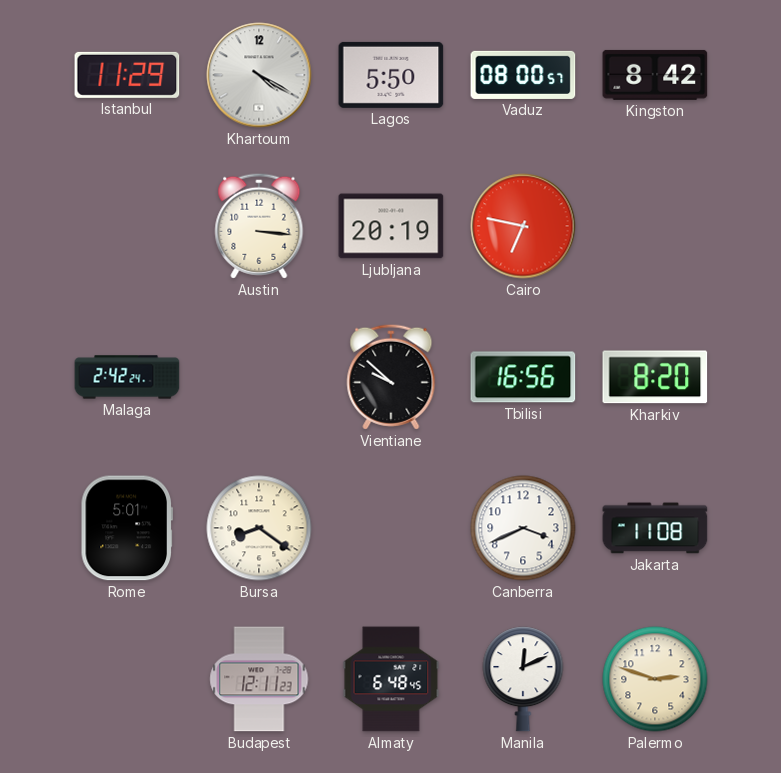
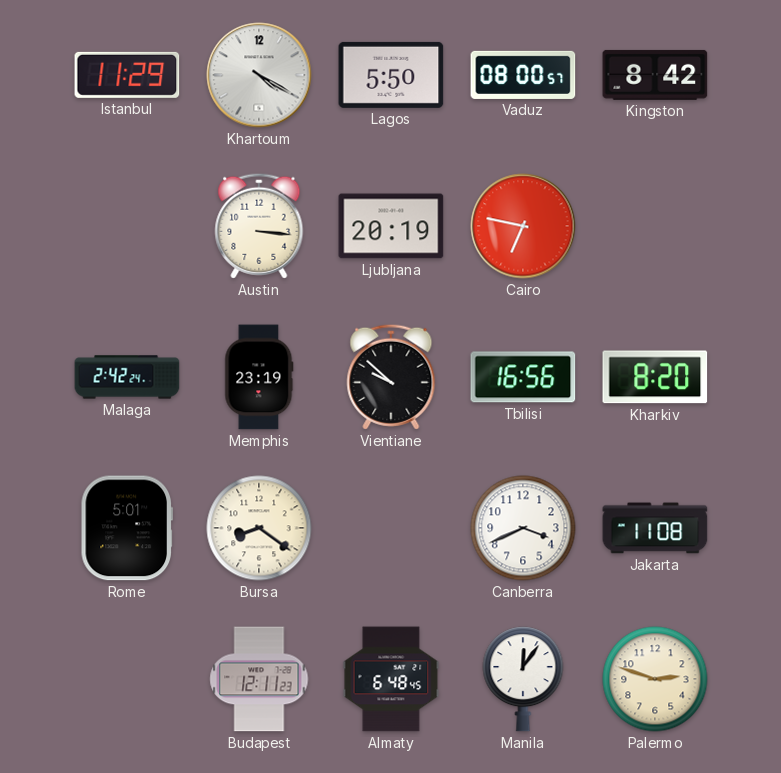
Memphis: none -> 23:19
Manila: 12:11 -> 12:06
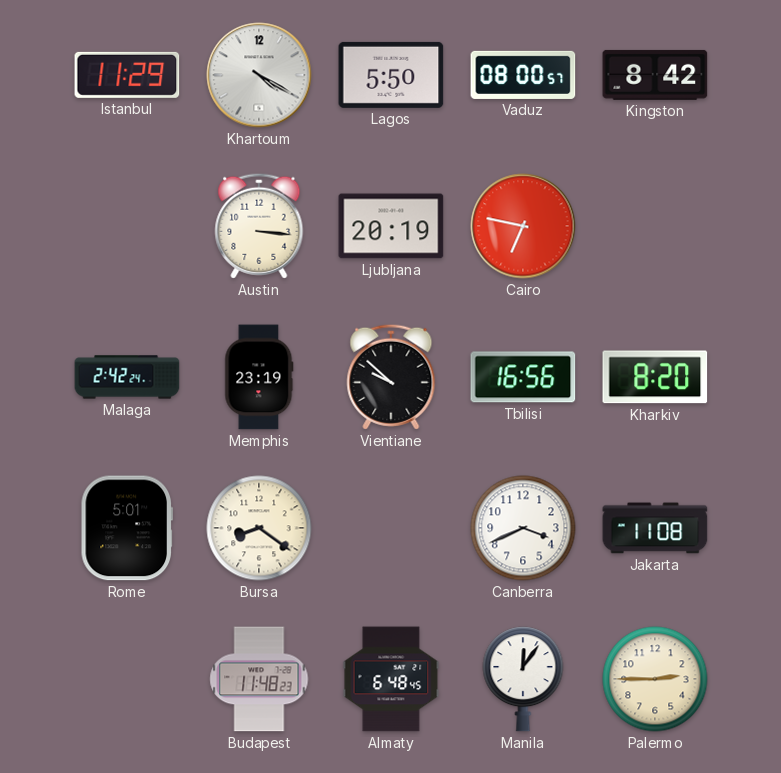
Budapest: 12:11 -> 11:48
Palermo: 2:48 -> 2:45
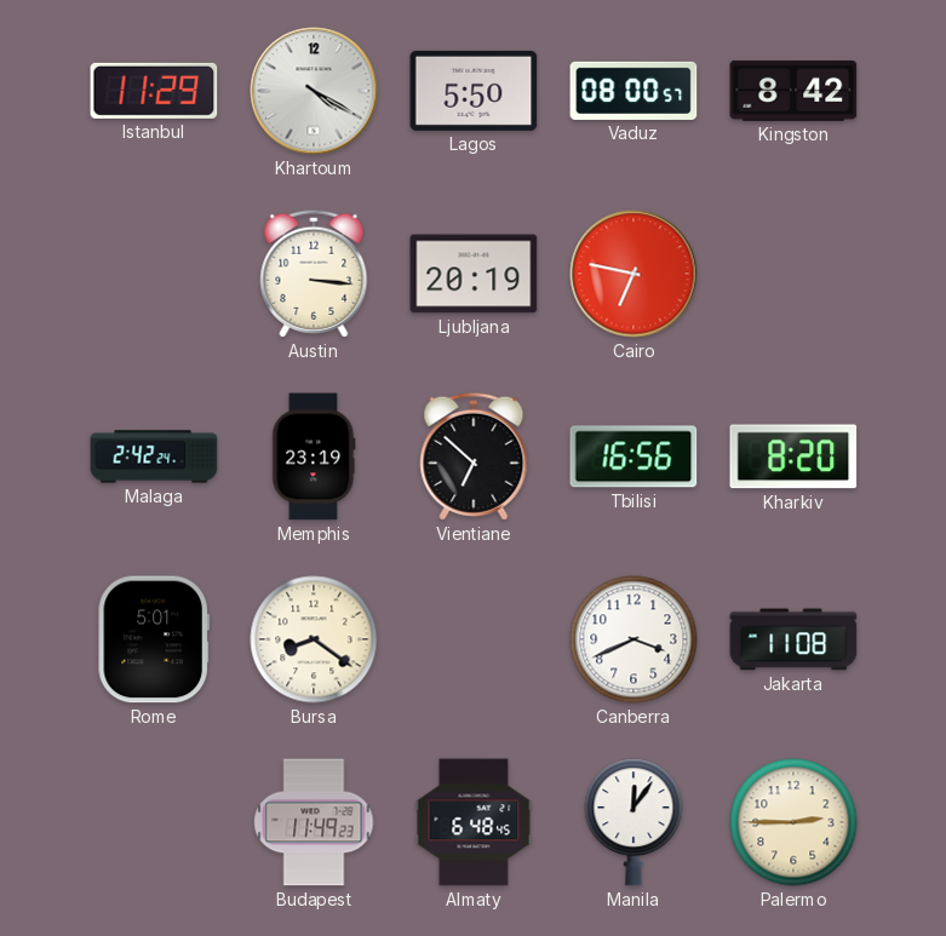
Vientiane: 9:52 -> 6:52
Budapest: 11:48 -> 11:49
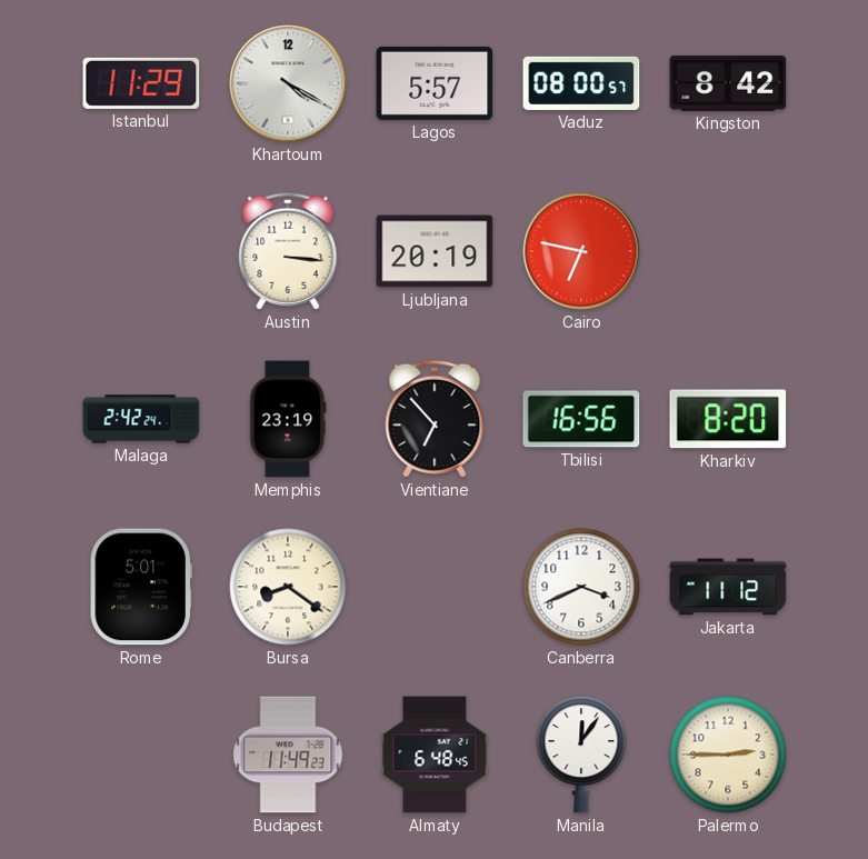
Lagos: 5:50 -> 5:57
Vientiane: 6:52 -> 6:53
Jakarta: 11:08 -> 11:12
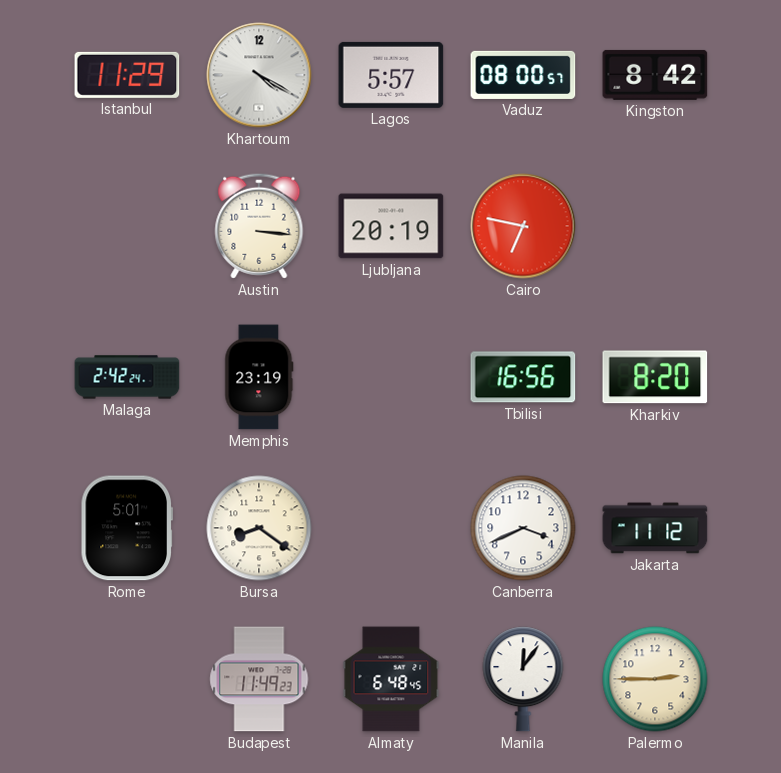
Vientiane: 6:53 -> none
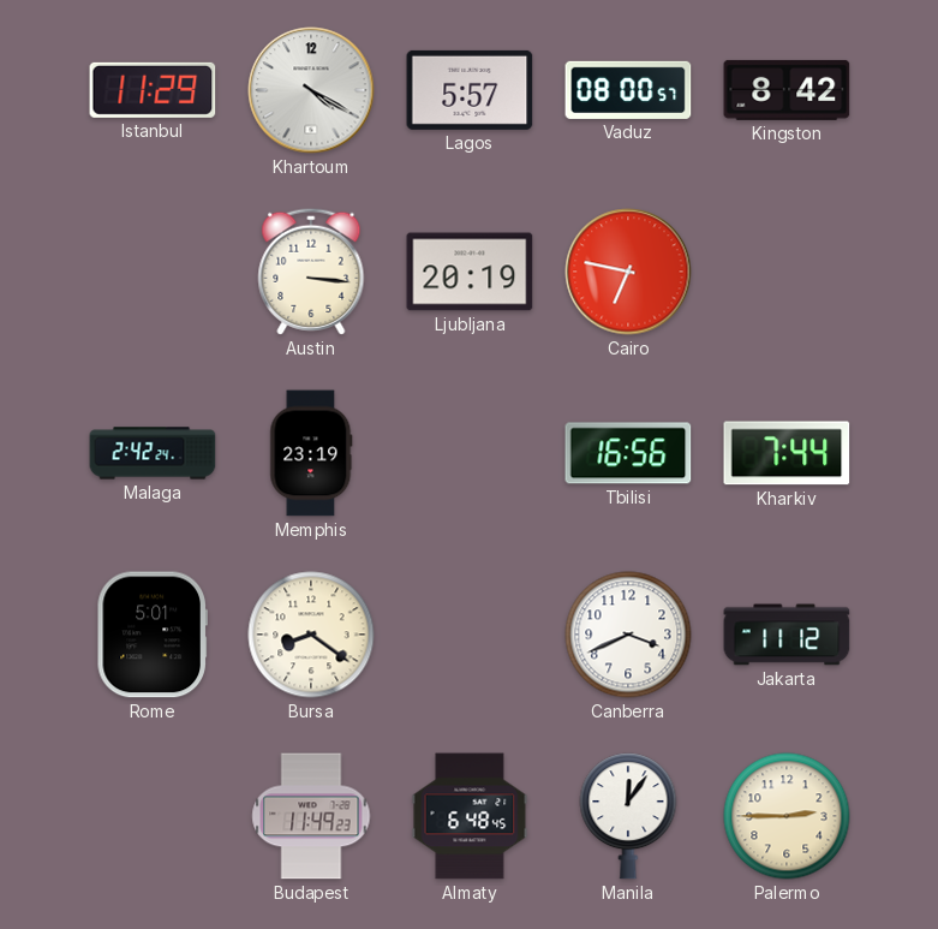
Kharkiv: 8:20 -> 7:44
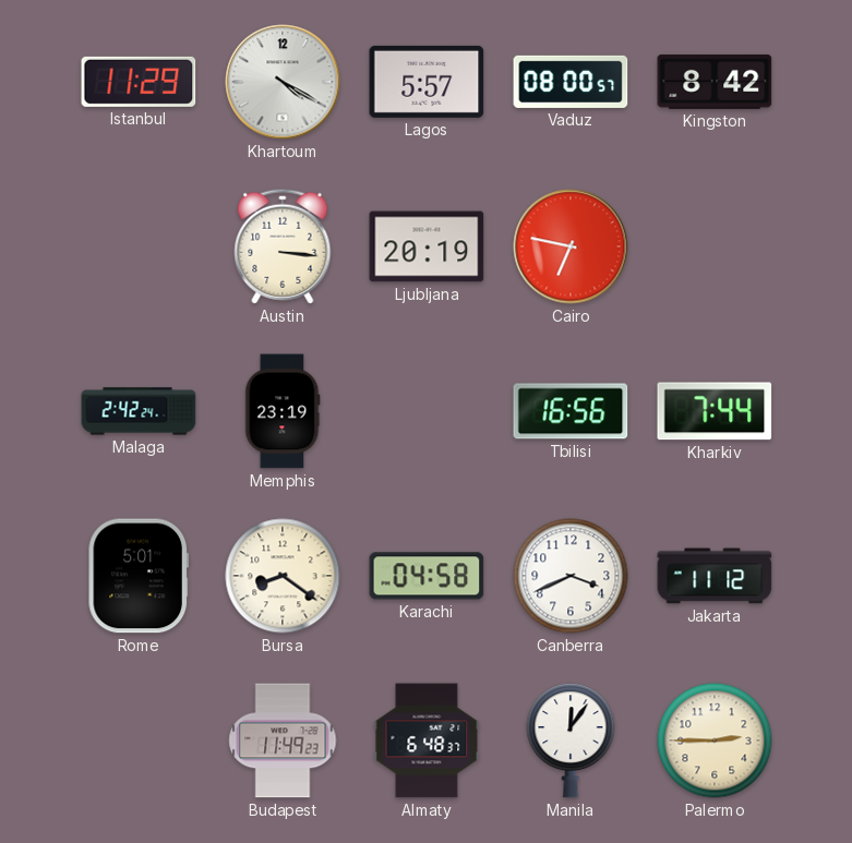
Karachi: none -> 04:58
Almaty: 6:48:45 -> 6:48:37
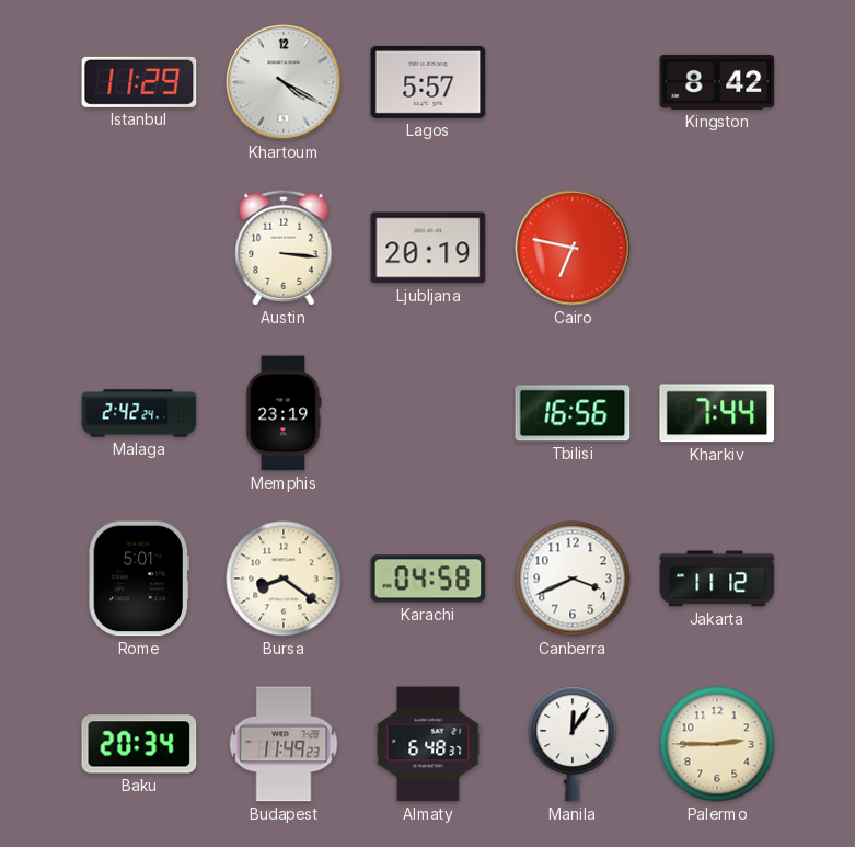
Vaduz: 08:00 -> none
Baku: none -> 20:34
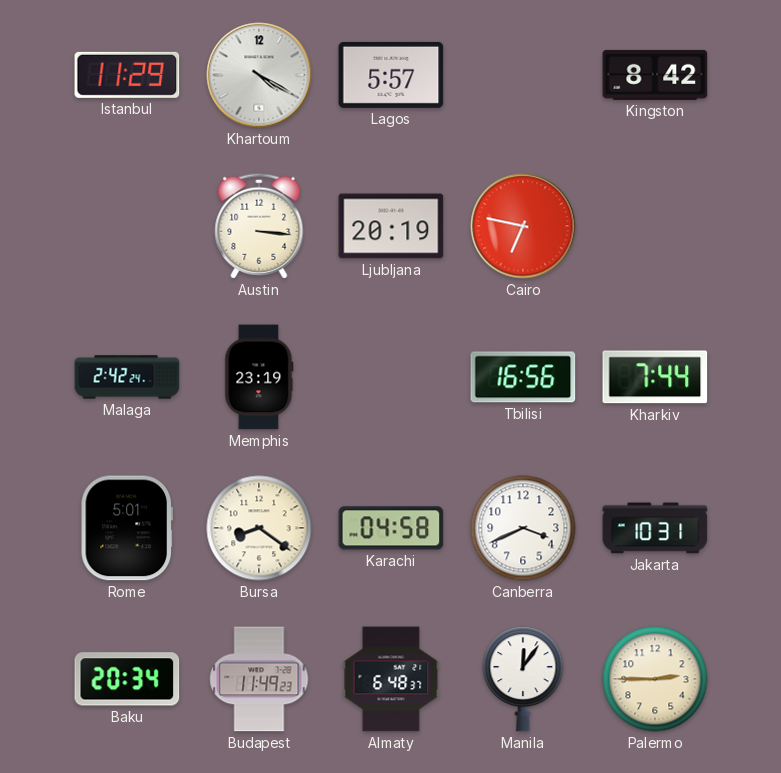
Jakarta: 11:12 -> 10:31
